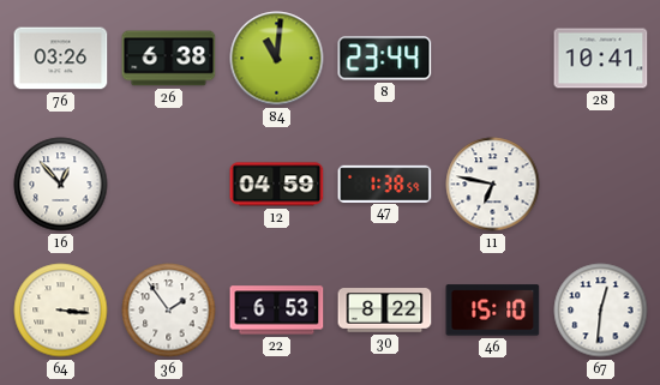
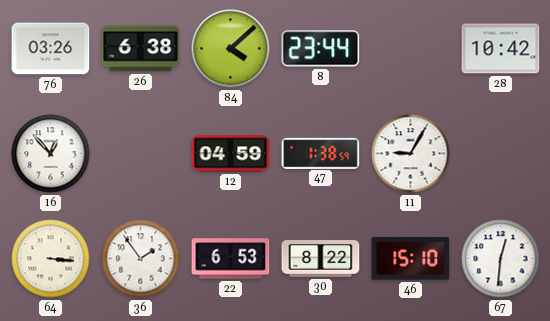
84: 11:01 -> 4:08
28: 10:41 -> 10:42
11: 6:47 -> 9:05
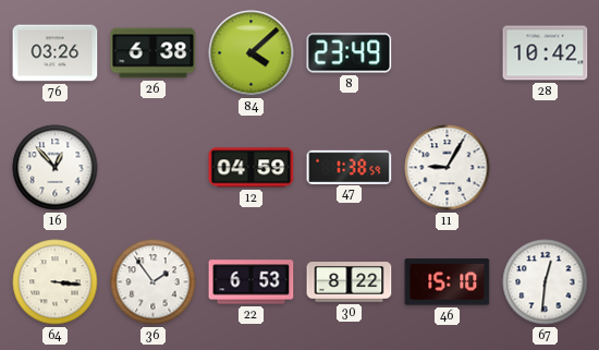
8: 23:44 -> 23:49
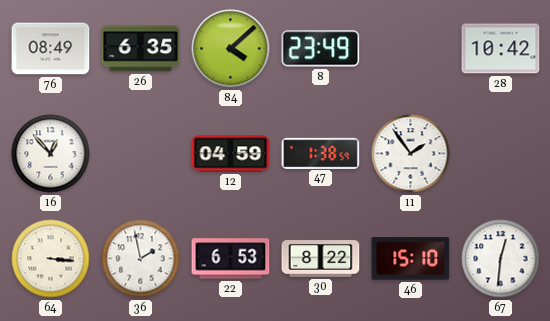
76: 03:26 -> 08:49
26: 6:38 -> 6:35
11: 9:05 -> 1:54
36: 1:54 -> 1:58
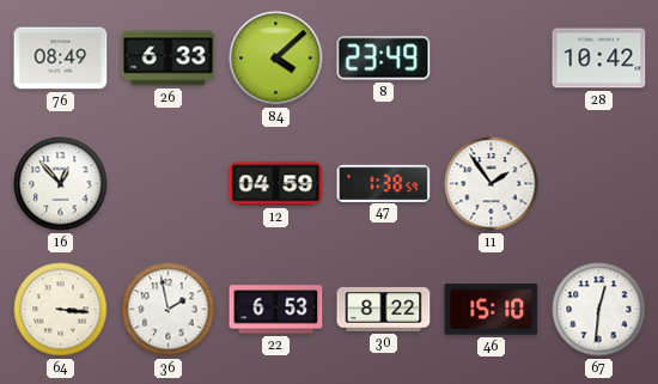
26: 6:35 -> 6:33
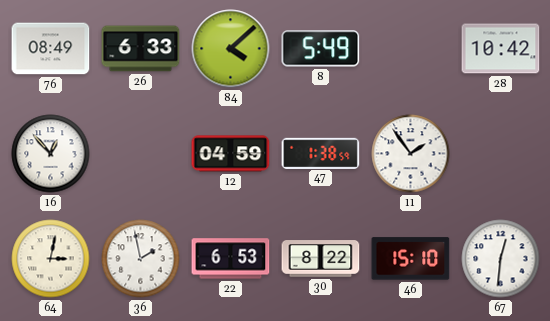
8: 23:49 -> 5:49
64: 3:16 -> 3:02
